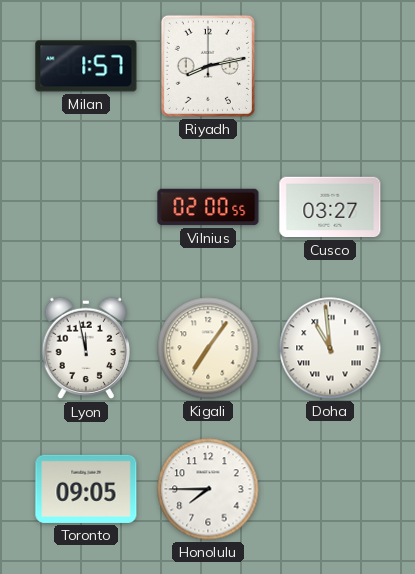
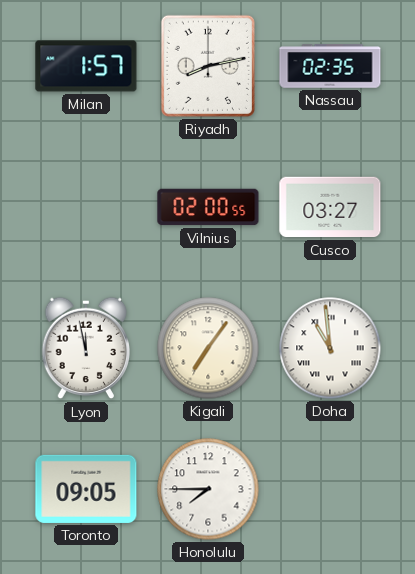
Nassau: none -> 02:35
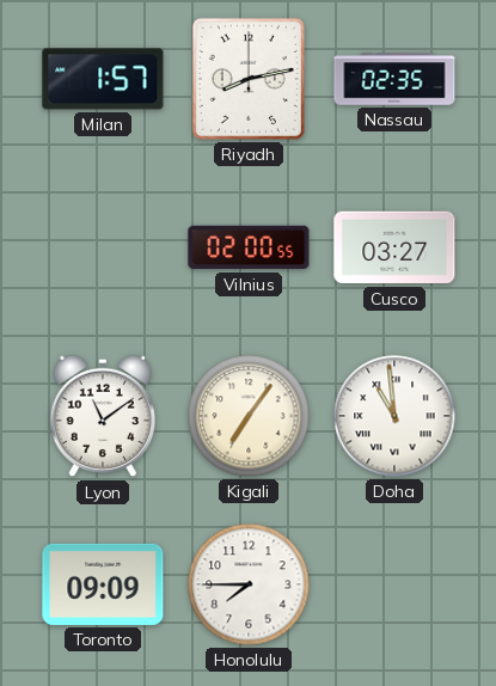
Lyon: 11:58 -> 11:09
Toronto: 09:05 -> 09:09
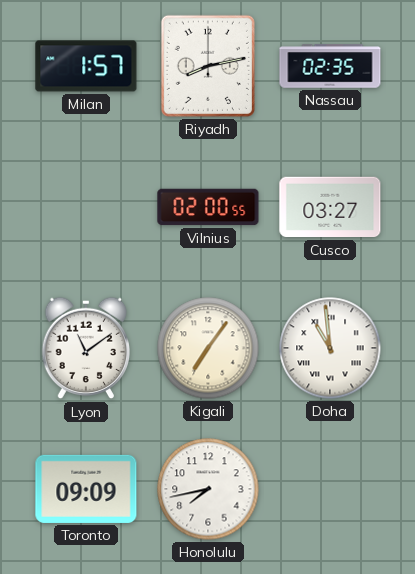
Honolulu: 7:45 -> 7:43
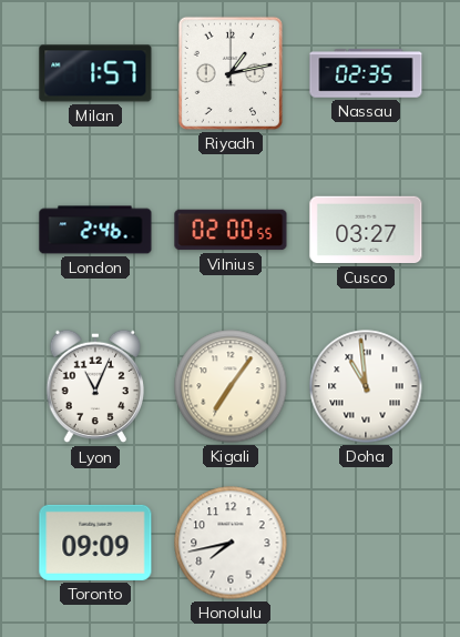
Riyadh: 8:13 -> 1:13
London: none -> 2:46
Lyon: 11:09 -> 11:04
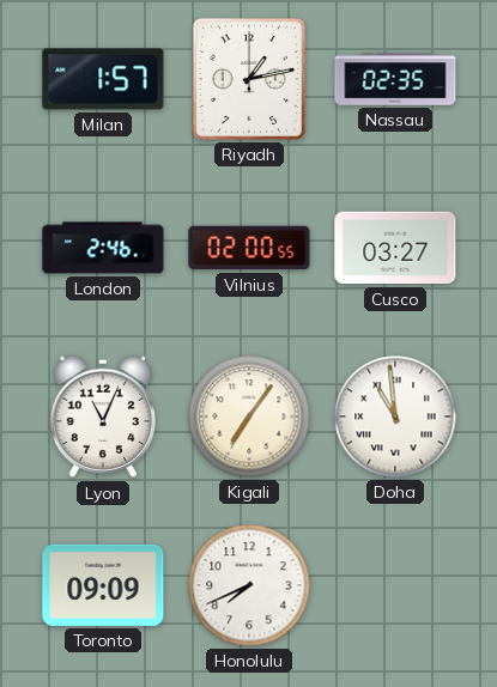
Honolulu: 7:43 -> 7:41
